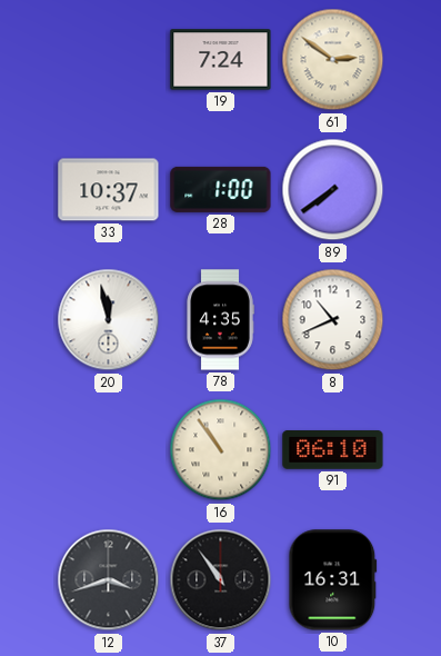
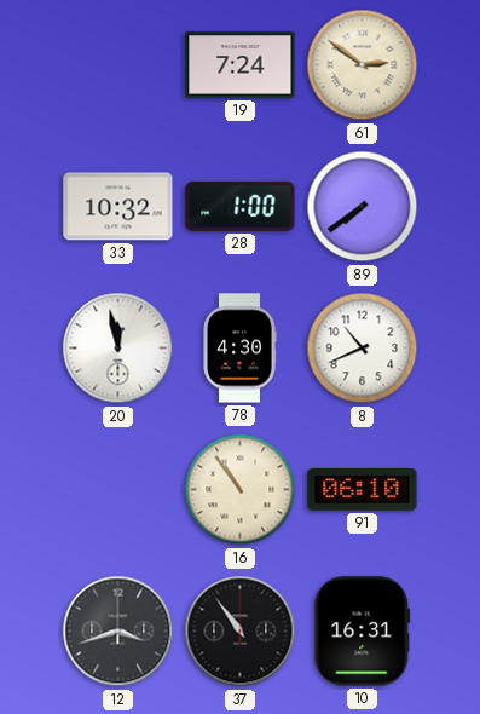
33: 10:37 -> 10:32
78: 4:35 -> 4:30
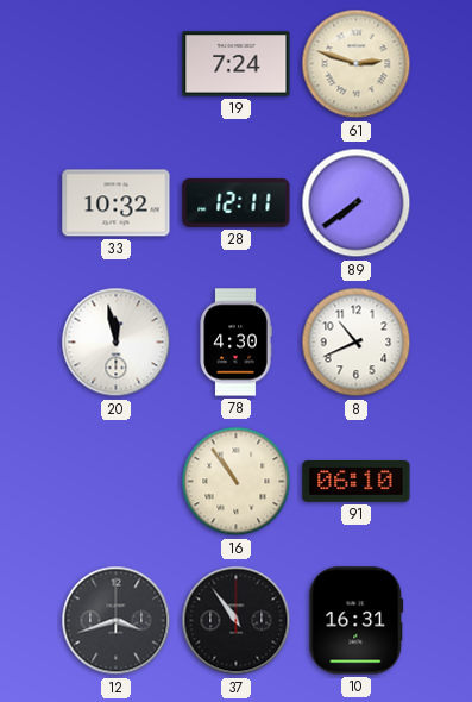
61: 2:51 -> 2:48
28: 1:00 -> 12:11
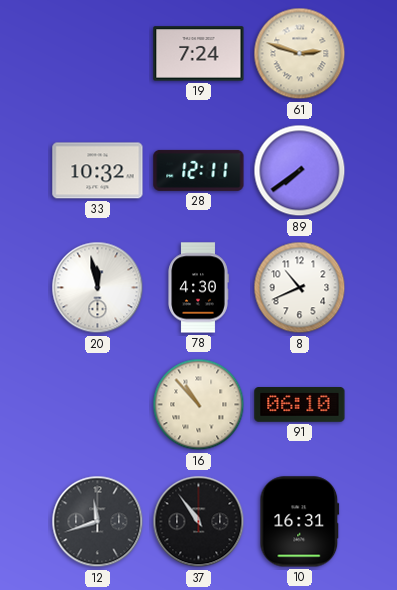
16: 10:54 -> 10:53
12: 3:42 -> 11:42
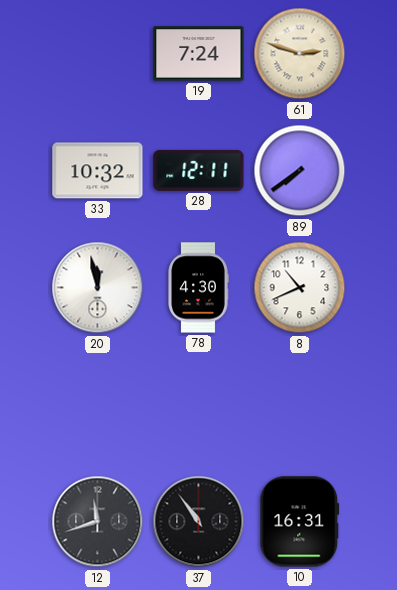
16: 10:53 -> none
91: 06:10 -> none
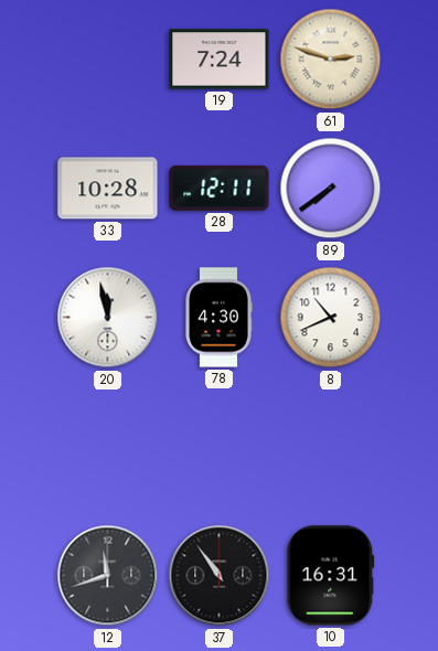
33: 10:32 -> 10:28
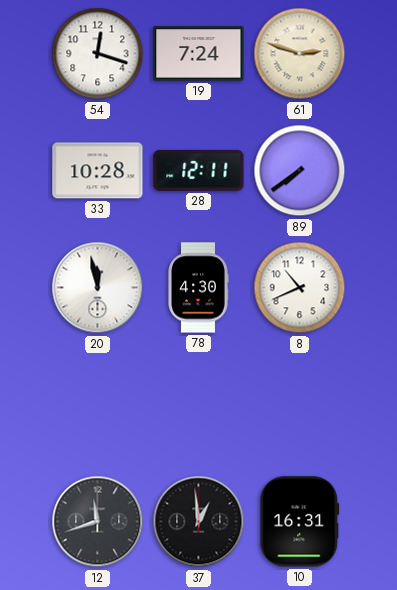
54: none -> 12:18
37: 10:54 -> 12:59
